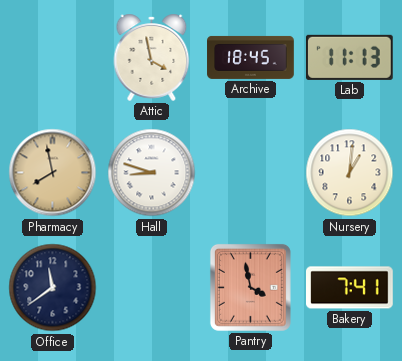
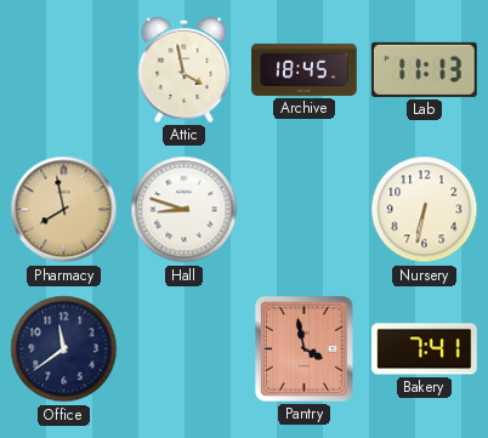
Nursery: 1:01 -> 6:32
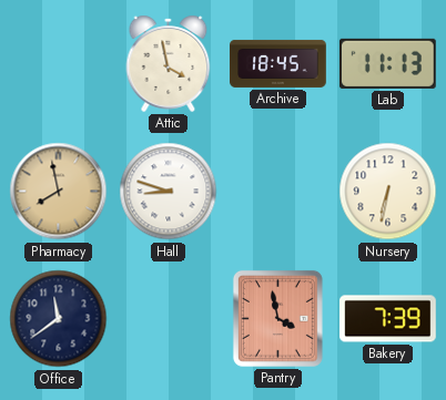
Bakery: 7:41 -> 7:39
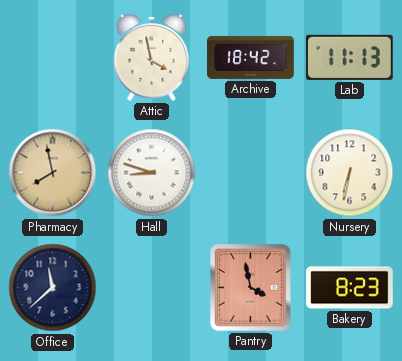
Archive: 18:45 -> 18:42
Office: 11:39 -> 11:38
Bakery: 7:39 -> 8:23
